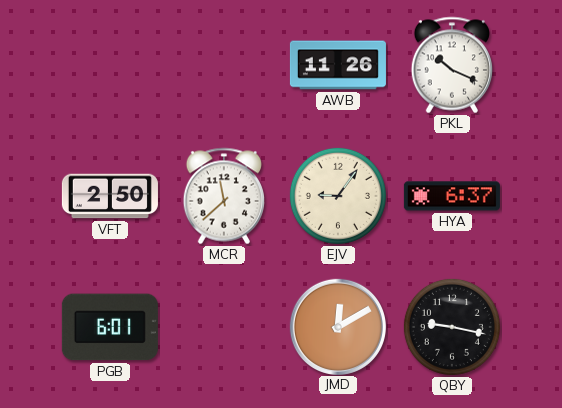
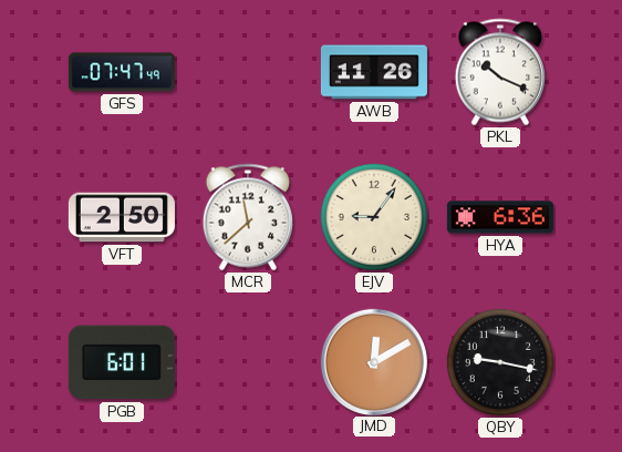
GFS: none -> 07:47
HYA: 6:37 -> 6:36
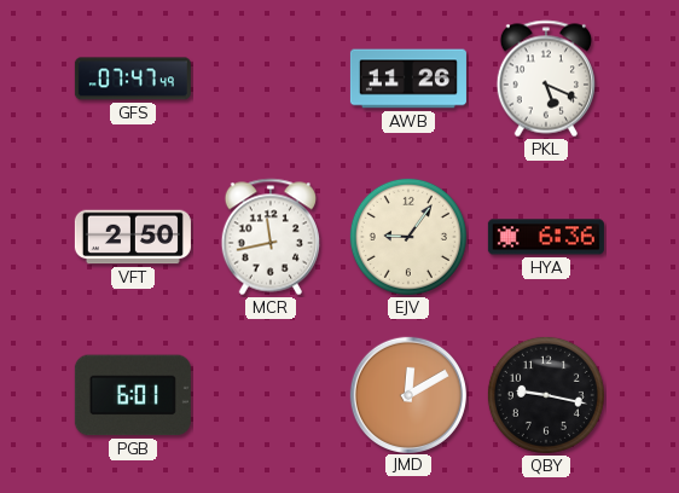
PKL: 10:19 -> 5:19
MCR: 11:38 -> 11:43
